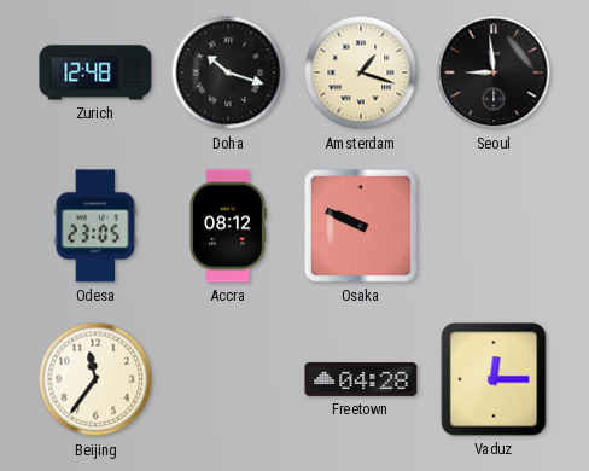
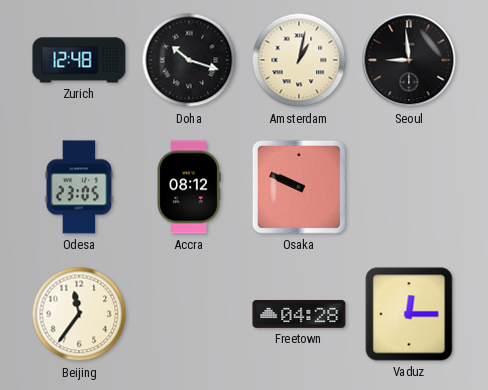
Amsterdam: 1:18 -> 1:02
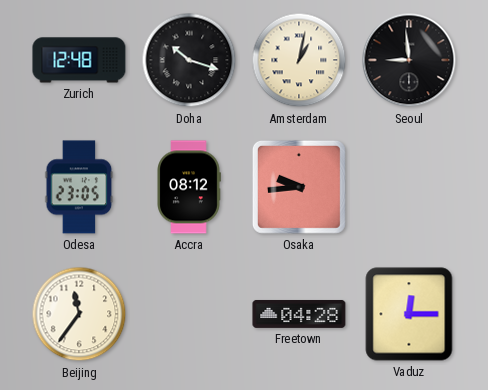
Osaka: 9:49 -> 9:44
